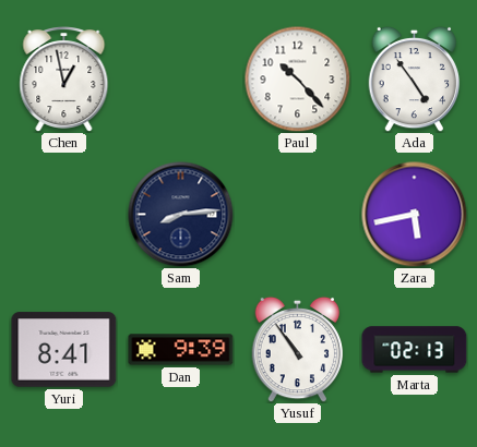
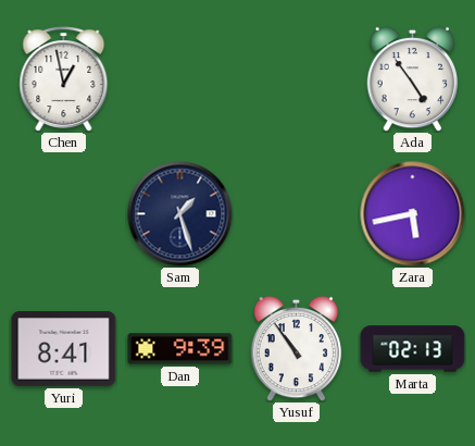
Paul: 10:23 -> none
Sam: 8:14 -> 1:27
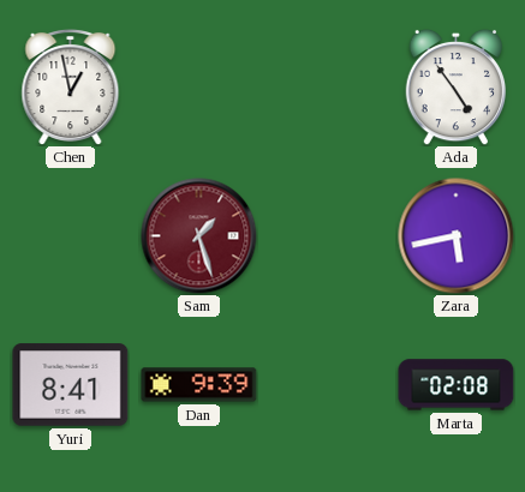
Sam dial: navy -> burgundy
Yusuf: 10:54 -> none
Marta: 02:13 -> 02:08
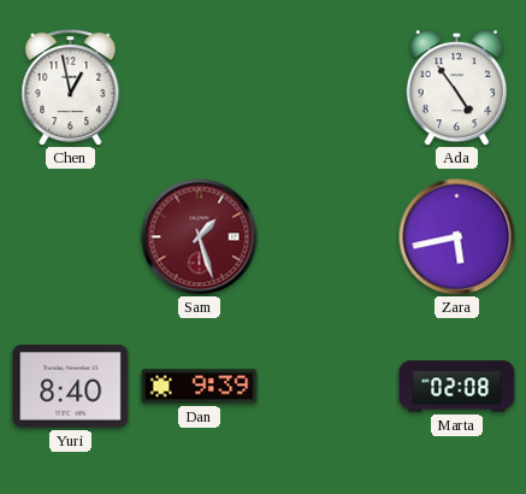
Yuri: 8:41 -> 8:40
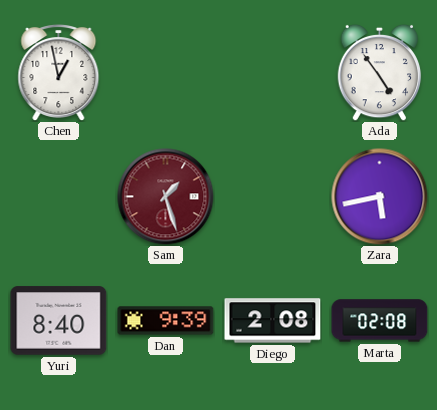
Diego: none -> 2:08
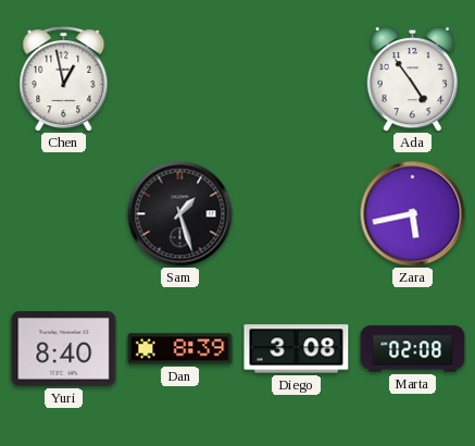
Sam dial: burgundy -> black
Dan: 9:39 -> 8:39
Diego: 2:08 -> 3:08
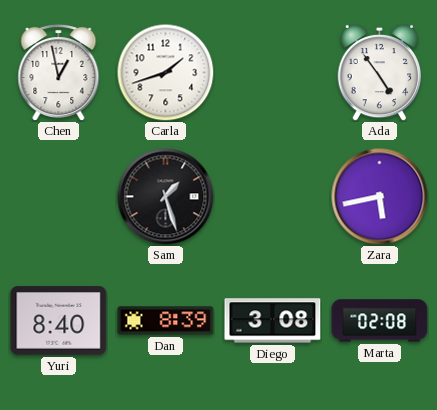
Carla: none -> 1:42
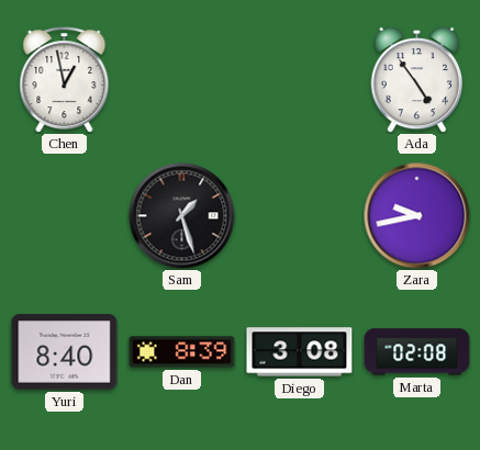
Carla: 1:42 -> none
Zara: 5:43 -> 9:43
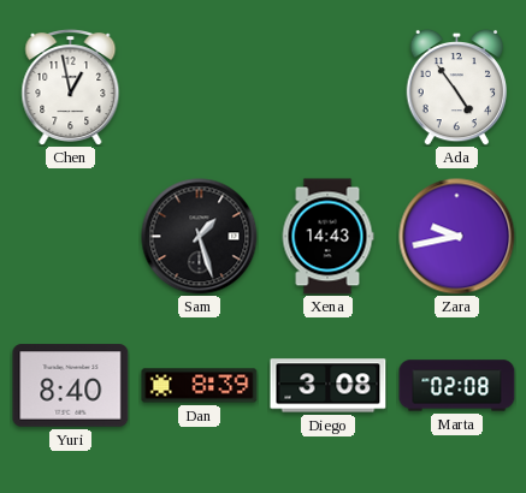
Xena: none -> 14:43
